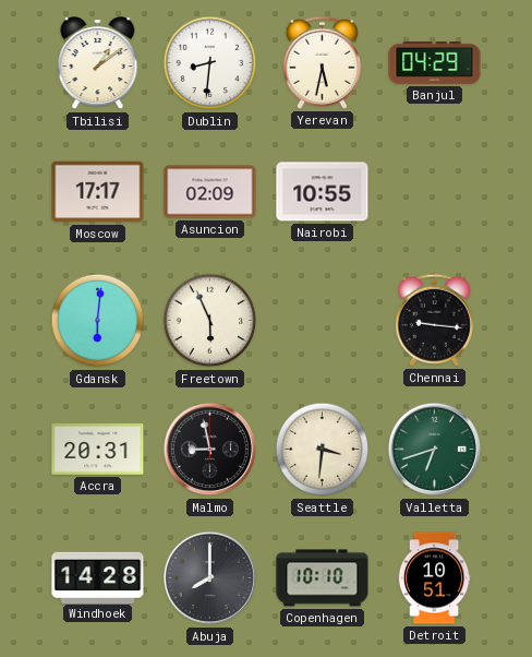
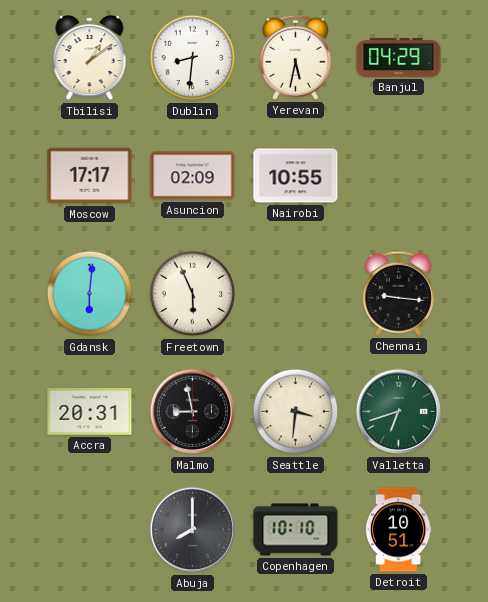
Windhoek: 14:28 -> none
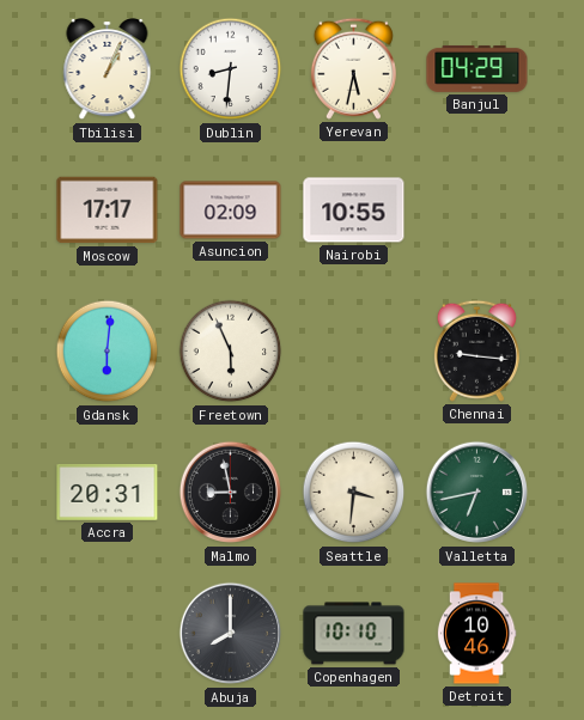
Tbilisi: 1:09 -> 1:04
Valletta: 6:42 -> 6:43
Detroit: 10:51 -> 10:46
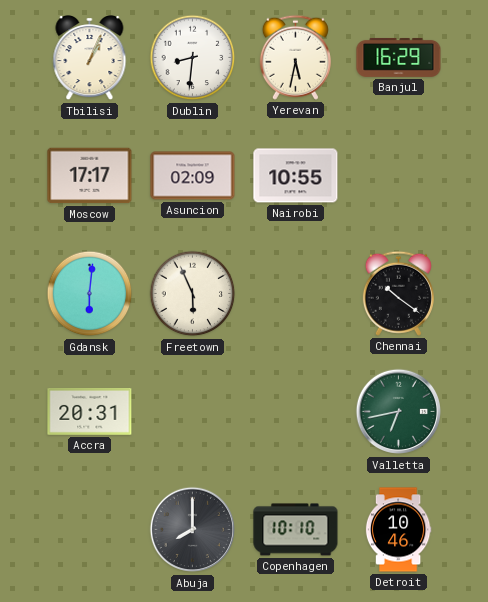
Banjul: 04:29 -> 16:29
Chennai: 9:16 -> 10:21
Malmo: 8:58 -> none
Seattle: 3:31 -> none
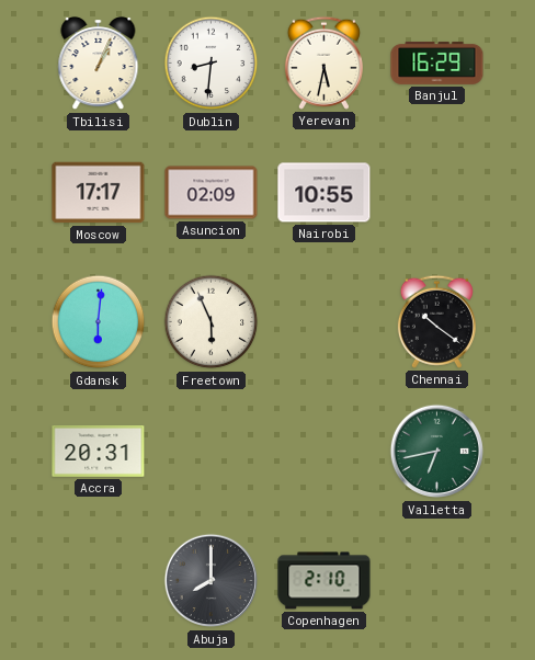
Copenhagen: 10:10 -> 2:10
Detroit: 10:46 -> none
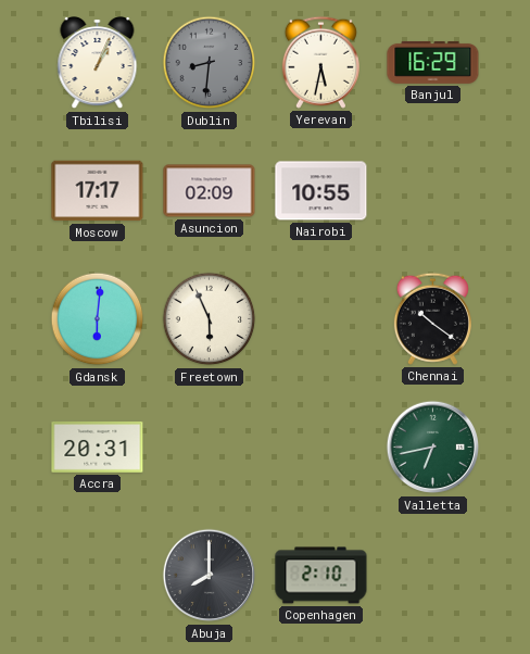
Dublin dial: white -> grey
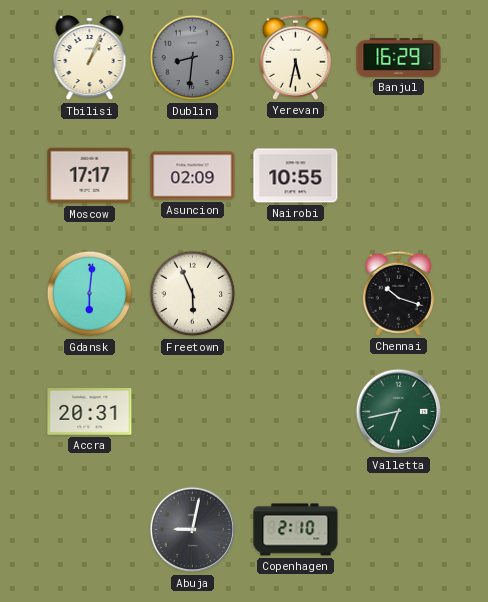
Chennai: 10:21 -> 10:18
Abuja: 8:00 -> 9:02
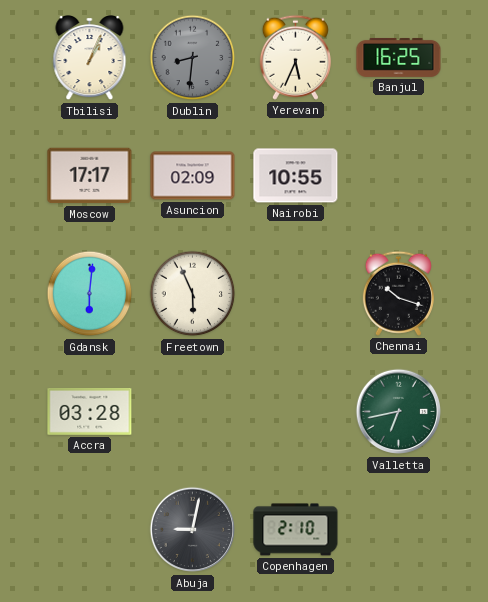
Yerevan: 5:32 -> 5:34
Banjul: 16:29 -> 16:25
Accra: 20:31 -> 03:28
